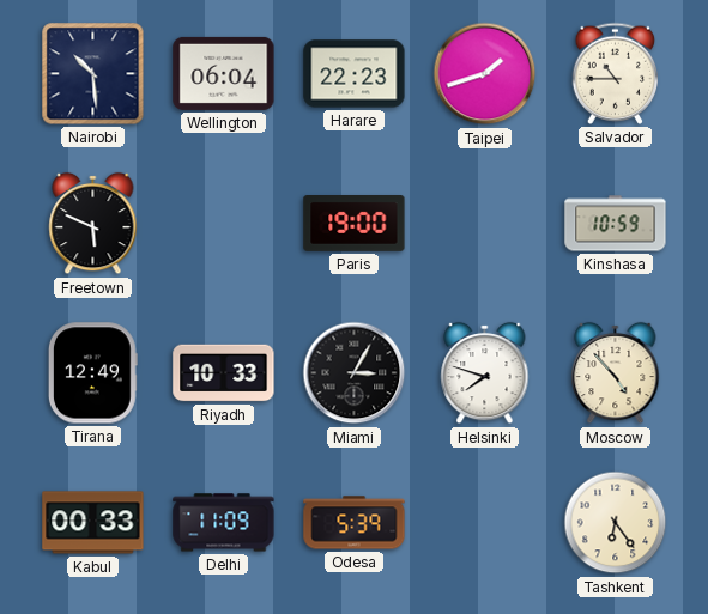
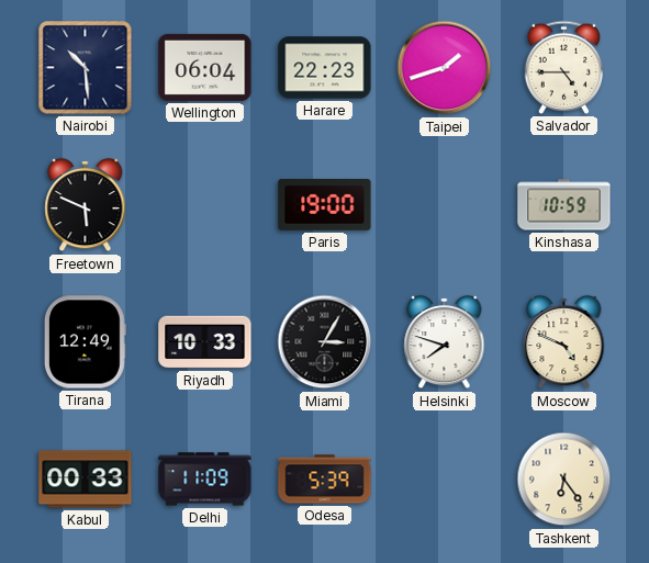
Salvador: 10:45 -> 4:45
Moscow: 4:53 -> 4:49
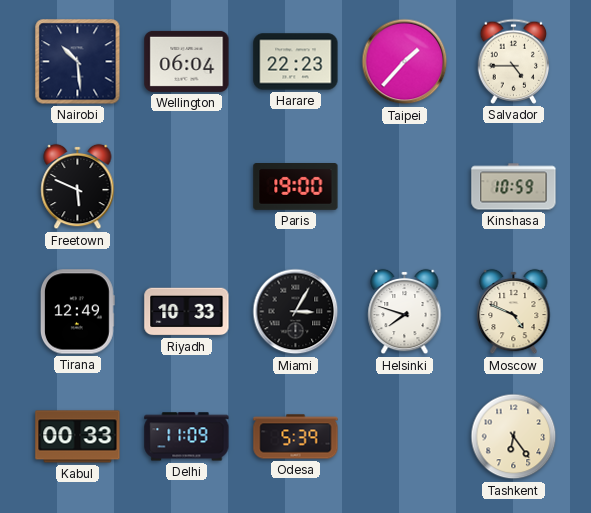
Taipei: 1:42 -> 1:37
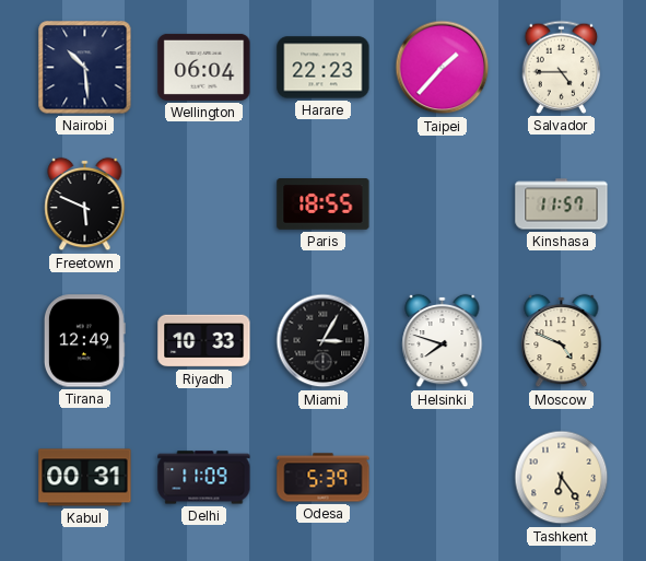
Paris: 19:00 -> 18:55
Kinshasa: 10:59 -> 11:57
Kabul: 00:33 -> 00:31
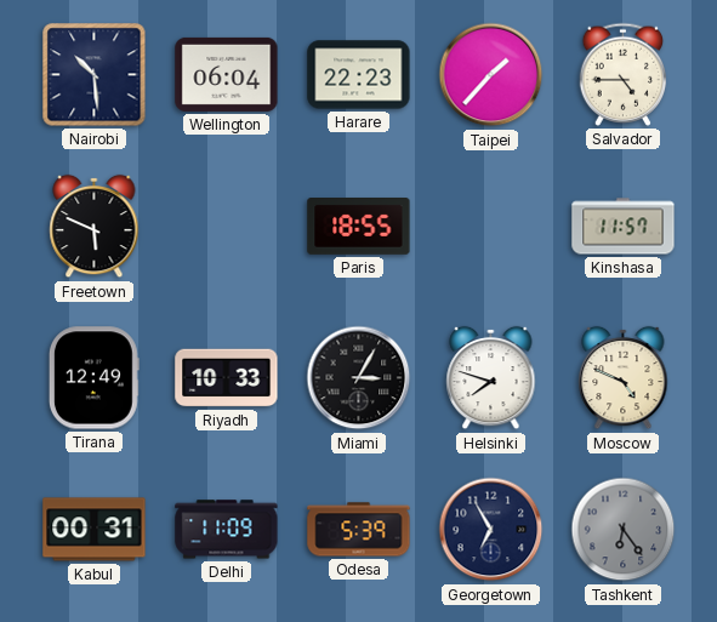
Georgetown: none -> 6:55
Tashkent dial: cream -> grey
